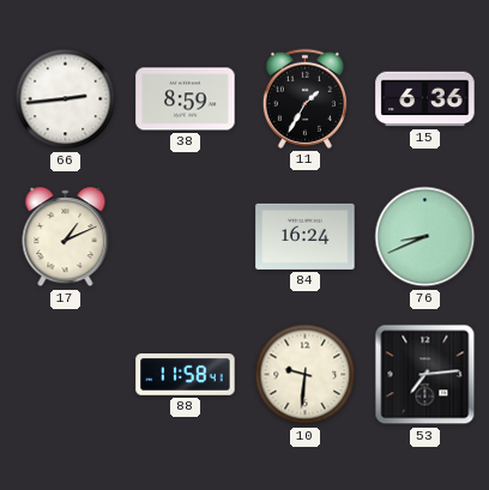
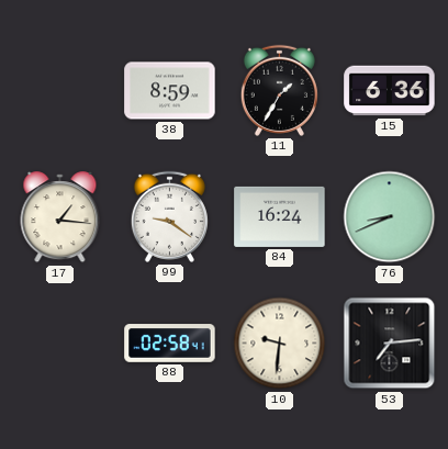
66: 2:44 -> none
17: 1:11 -> 1:16
99: none -> 9:21
88: 11:58 -> 02:58
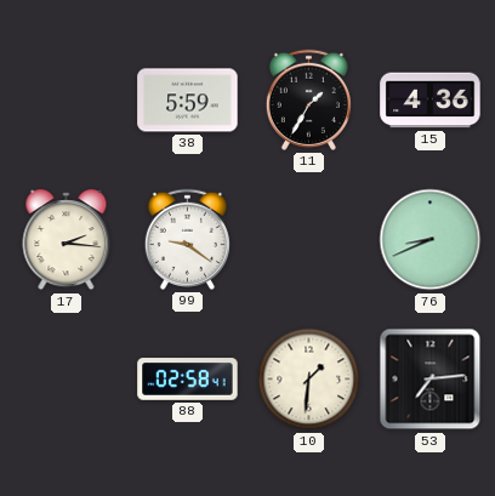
38: 8:59 -> 5:59
15: 6:36 -> 4:36
17: 1:16 -> 2:16
84: 16:24 -> none
10: 9:31 -> 1:31
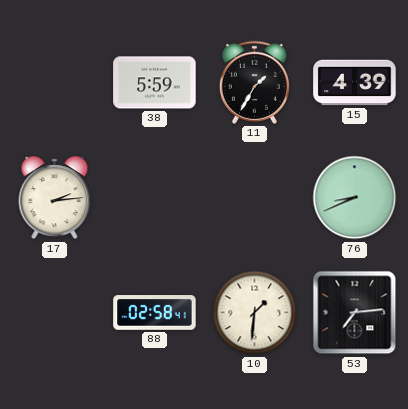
15: 4:36 -> 4:39
17: 2:16 -> 2:14
99: 9:21 -> none
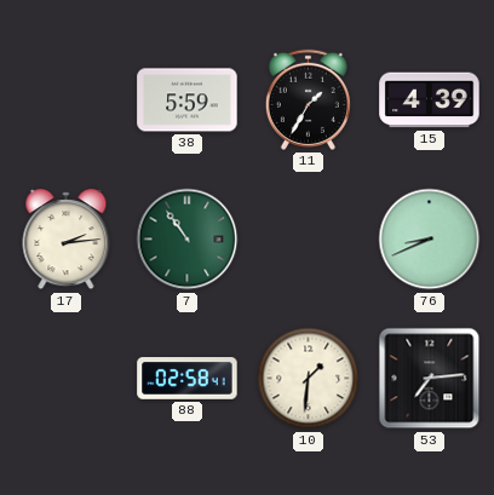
7: none -> 10:54
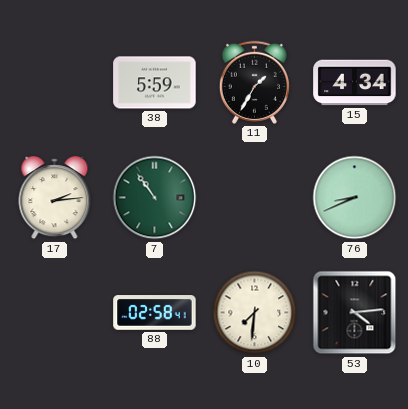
15: 4:39 -> 4:34
10: 1:31 -> 7:31
53: 7:14 -> 4:14
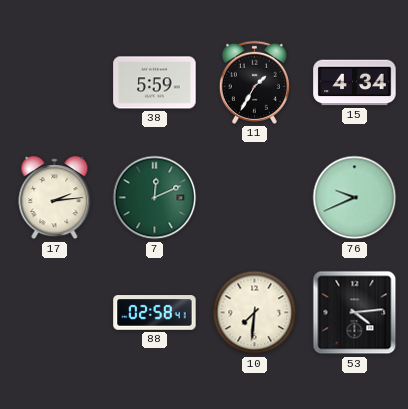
7: 10:54 -> 12:11
76: 8:41 -> 9:41
